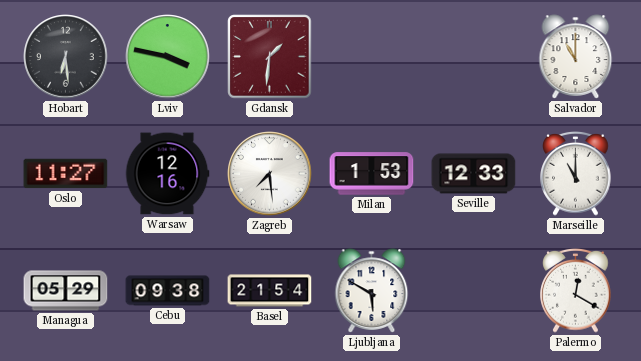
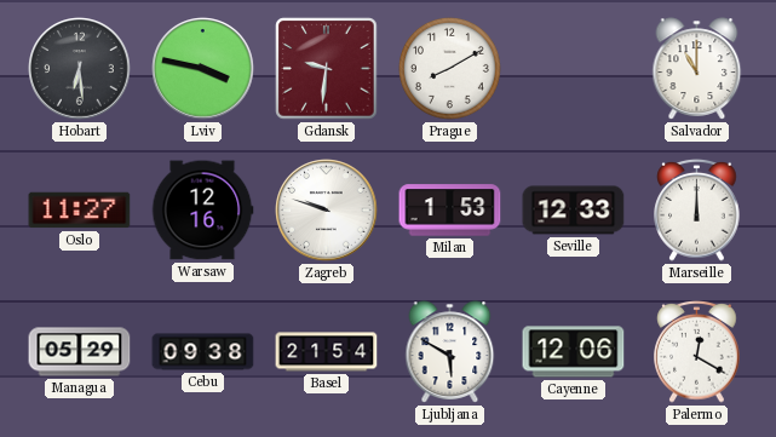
Gdansk: 1:31 -> 9:31
Prague: none -> 8:10
Zagreb: 7:29 -> 9:48
Marseille: 11:00 -> 12:00
Cayenne: none -> 12:06
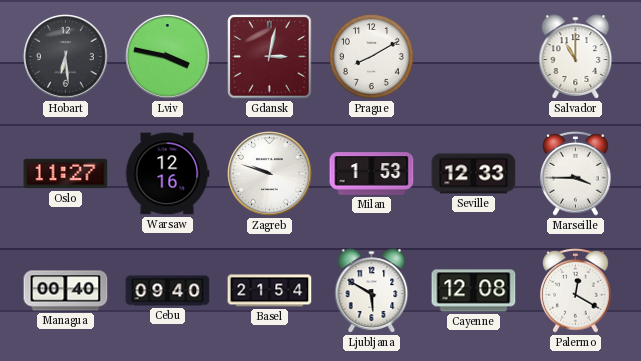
Gdansk: 9:31 -> 3:02
Marseille: 12:00 -> 3:45
Managua: 05:29 -> 00:40
Cebu: 09:38 -> 09:40
Cayenne: 12:06 -> 12:08
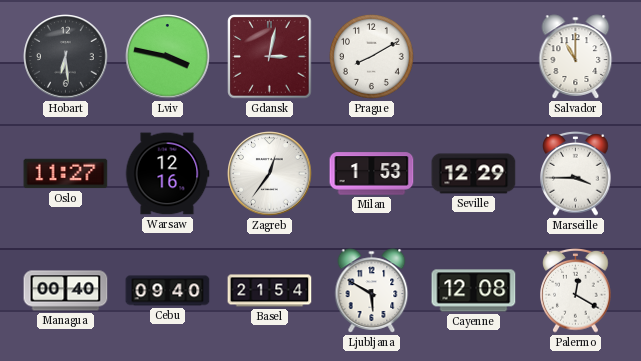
Zagreb: 9:48 -> 12:36
Seville: 12:33 -> 12:29
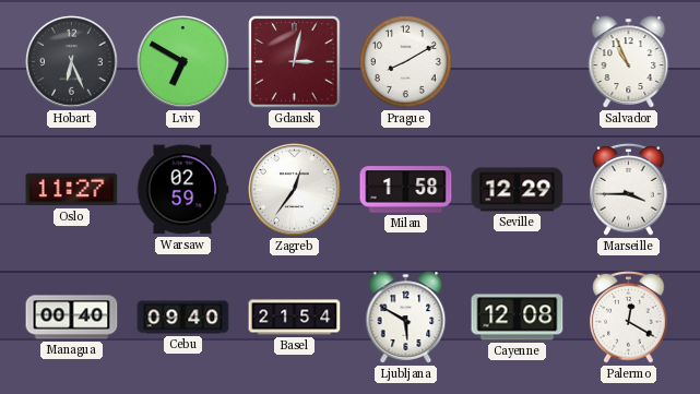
Hobart: 6:29 -> 6:26
Lviv: 3:47 -> 6:50
Salvador: 11:00 -> 10:56
Warsaw: 12:16 -> 02:59
Milan: 1:53 -> 1:58
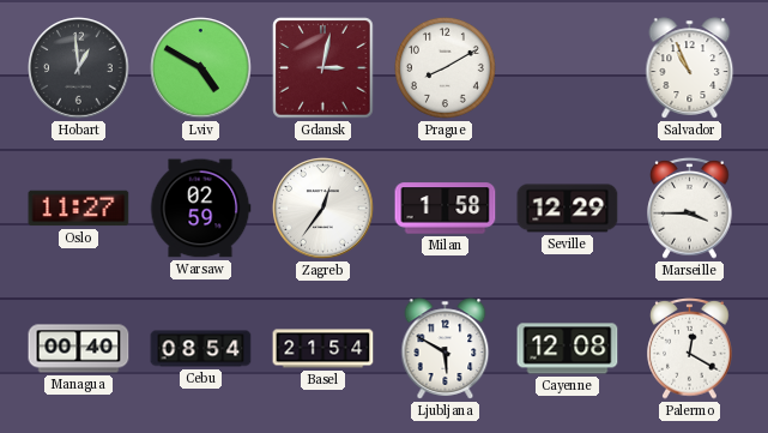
Hobart: 6:26 -> 12:59
Lviv: 6:50 -> 4:50
Cebu: 09:40 -> 08:54
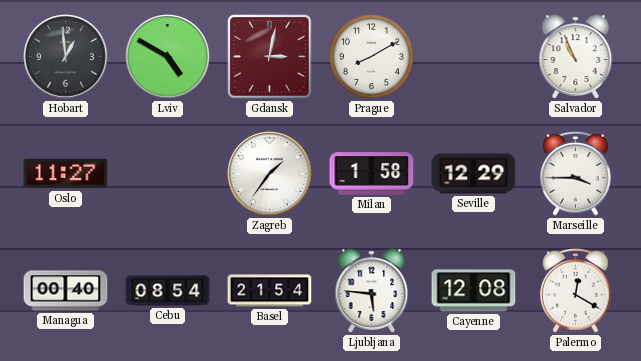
Warsaw: 02:59 -> none
Zagreb: 12:36 -> 1:36
Ljubljana: 5:50 -> 5:46
